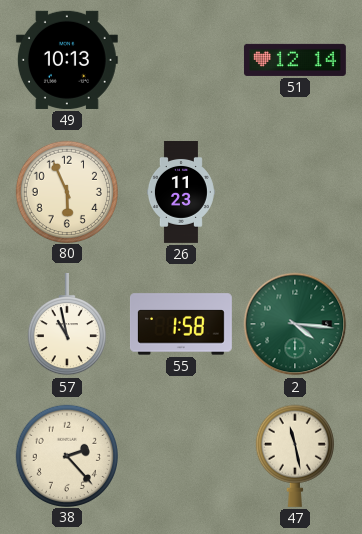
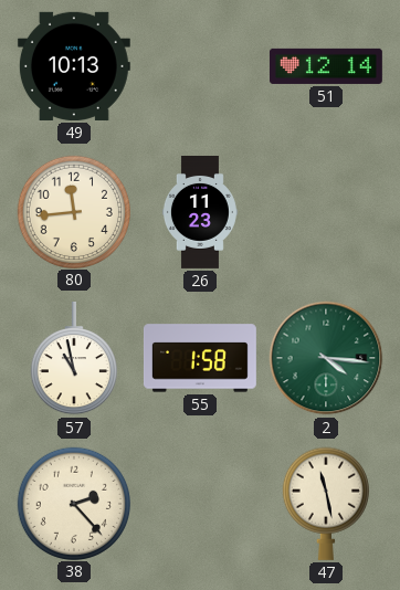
80: 5:56 -> 11:44
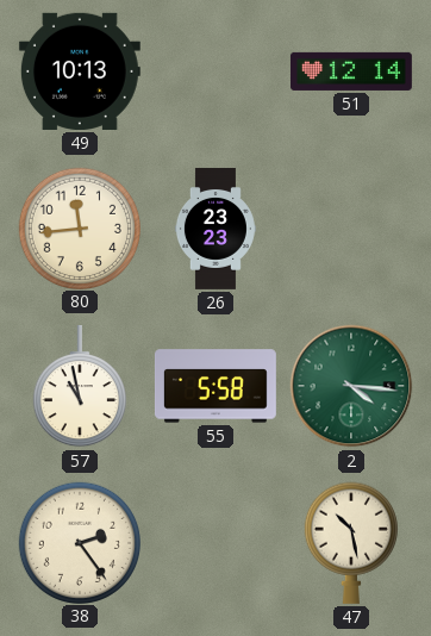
26: 11:23 -> 23:23
55: 1:58 -> 5:58
38: 2:23 -> 2:24
47: 11:28 -> 10:28
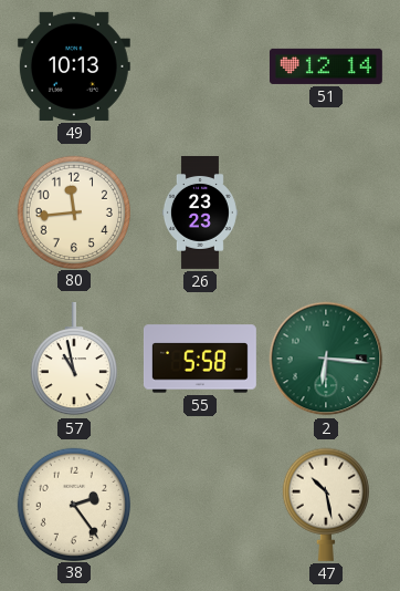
2: 4:16 -> 6:16
